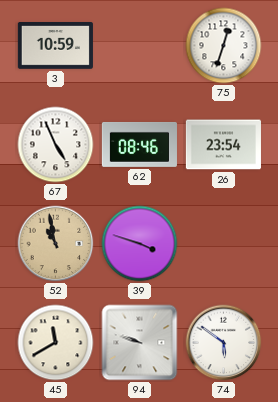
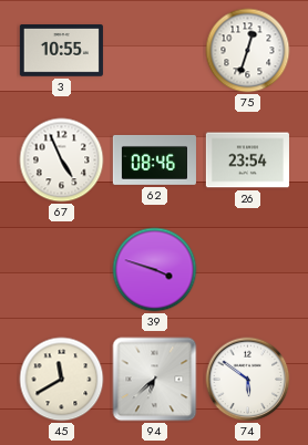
3: 10:59 -> 10:55
52: 10:58 -> none
94: 9:48 -> 6:38
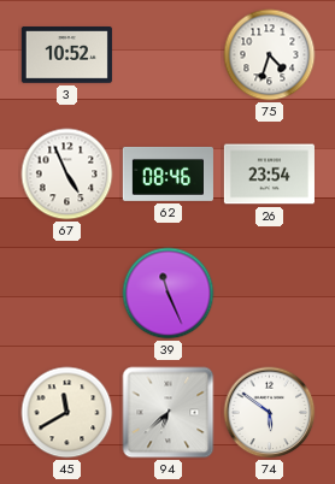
3: 10:55 -> 10:52
75: 12:33 -> 4:33
39: 3:48 -> 11:26
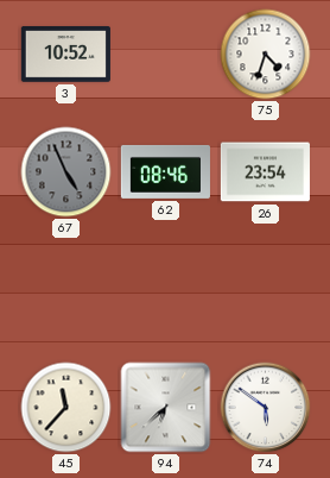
67 dial: white -> grey
39: 11:26 -> none
45: 11:40 -> 11:37
